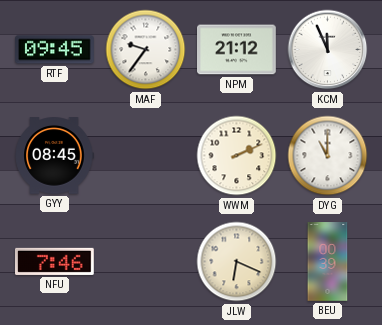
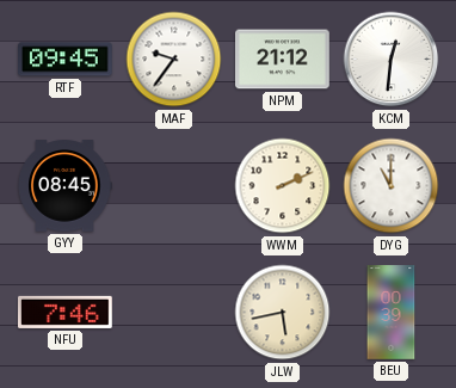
KCM: 11:56 -> 12:31
JLW: 6:19 -> 5:43
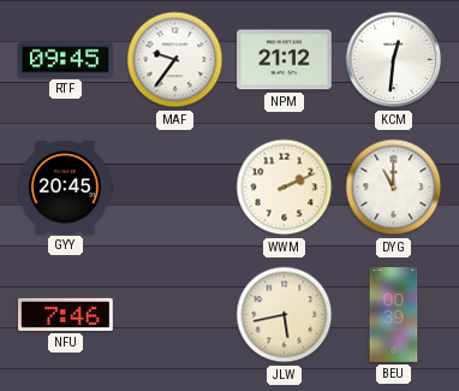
GYY: 08:45 -> 20:45
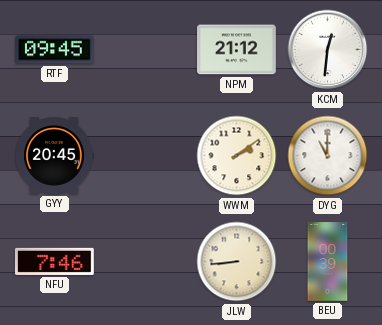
MAF: 9:36 -> none
WWM: 2:11 -> 2:09
JLW: 5:43 -> 8:44
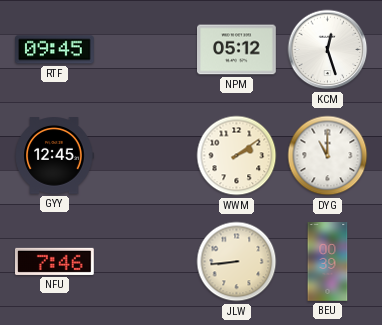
NPM: 21:12 -> 05:12
KCM: 12:31 -> 12:27
GYY: 20:45 -> 12:45
